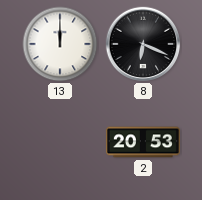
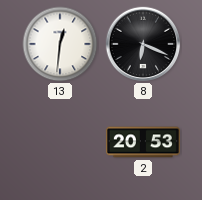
13: 12:00 -> 12:31
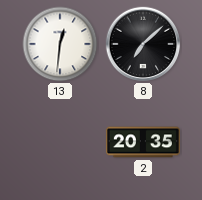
8: 6:19 -> 7:08
2: 20:53 -> 20:35
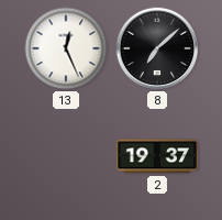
13: 12:31 -> 12:26
2: 20:35 -> 19:37
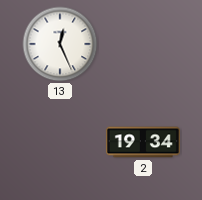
8: 7:08 -> none
2: 19:37 -> 19:34
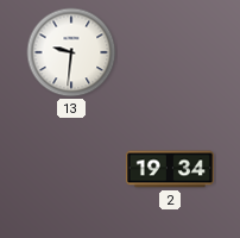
13: 12:26 -> 9:31
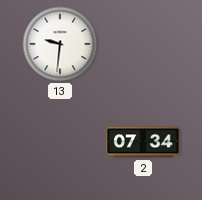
2: 19:34 -> 07:34
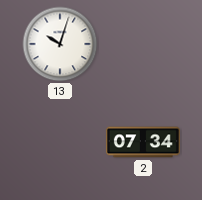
13: 9:31 -> 10:03
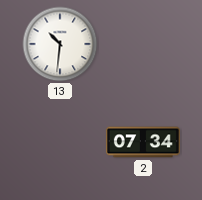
13: 10:03 -> 10:31
